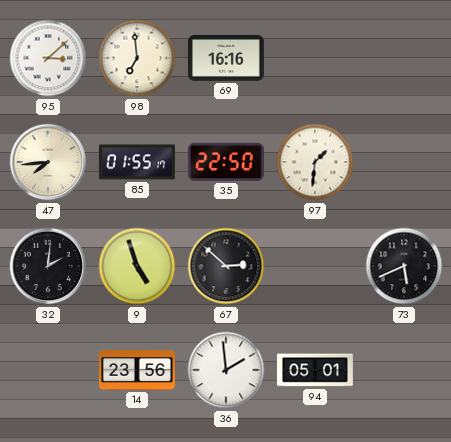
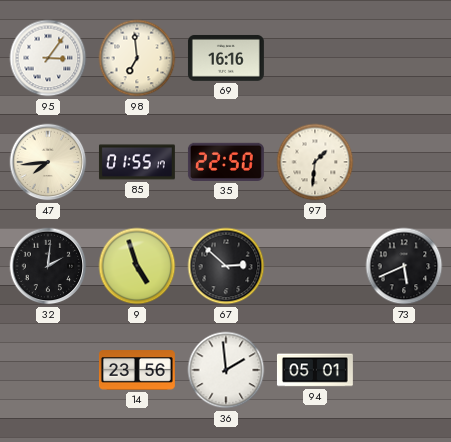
95: 3:08 -> 3:06
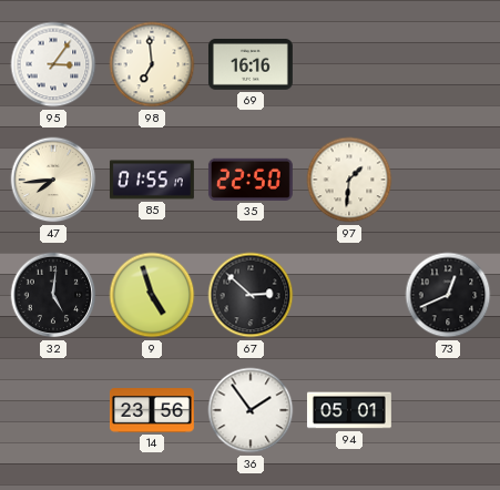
32: 2:01 -> 5:01
73: 5:41 -> 12:41
36: 1:59 -> 1:54
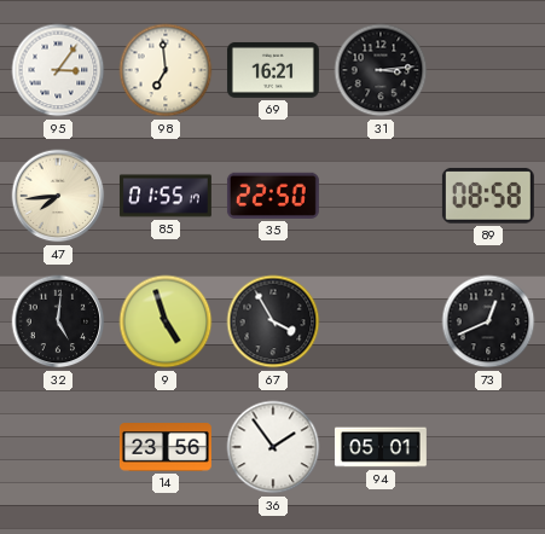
69: 16:16 -> 16:21
31: none -> 3:14
97: 1:31 -> none
89: none -> 08:58
67: 2:52 -> 3:55
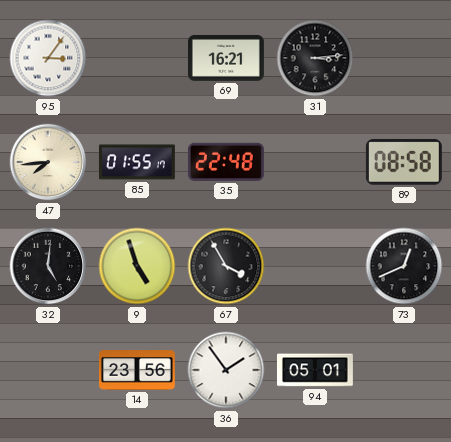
98: 6:59 -> none
35: 22:50 -> 22:48
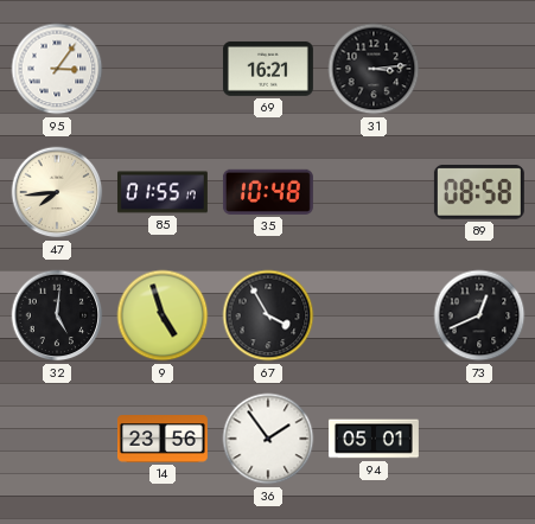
35: 22:48 -> 10:48
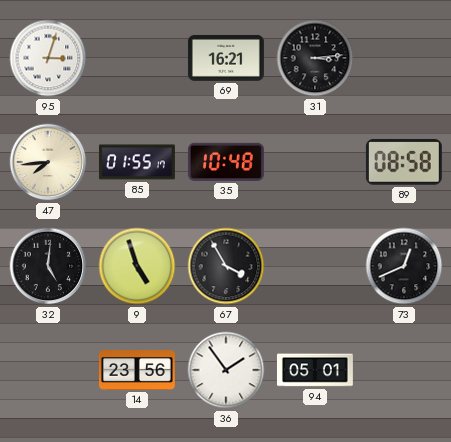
95: 3:06 -> 3:03
